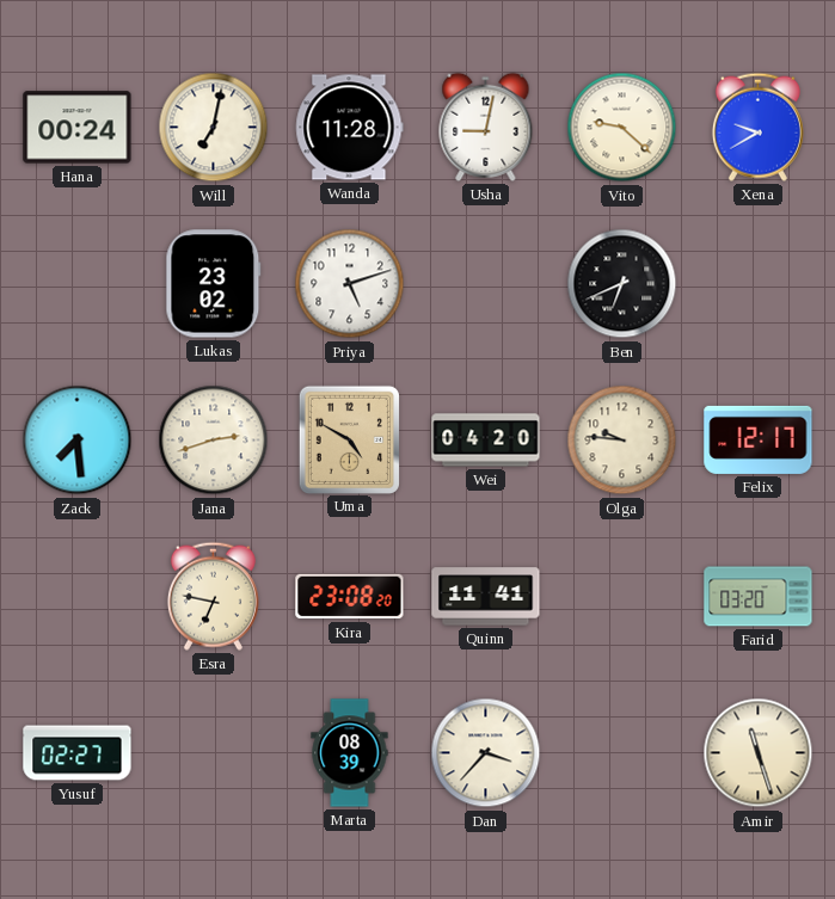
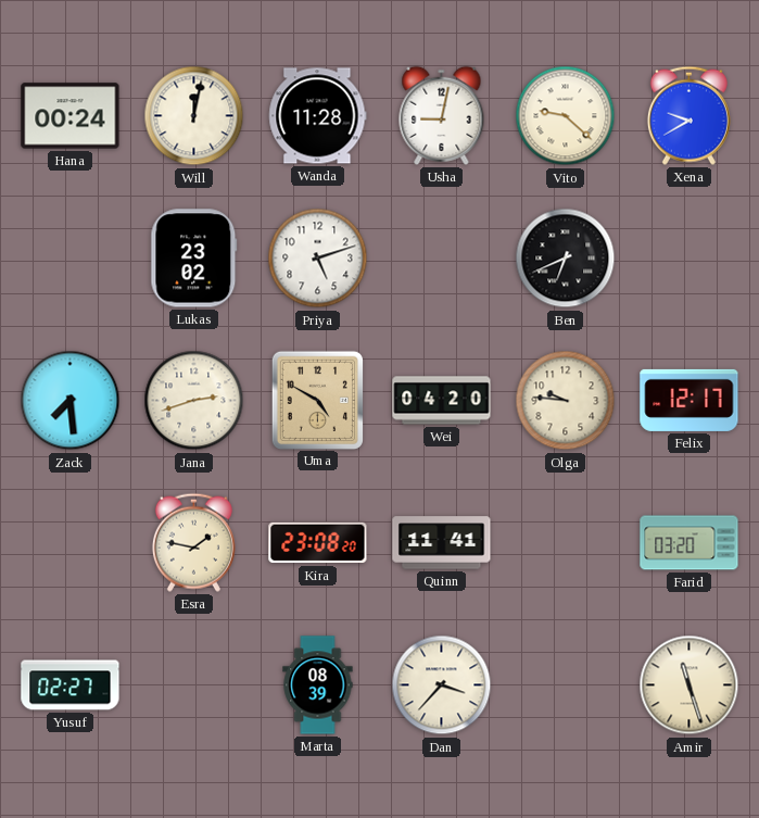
Will: 7:02 -> 12:02
Esra: 6:47 -> 1:47
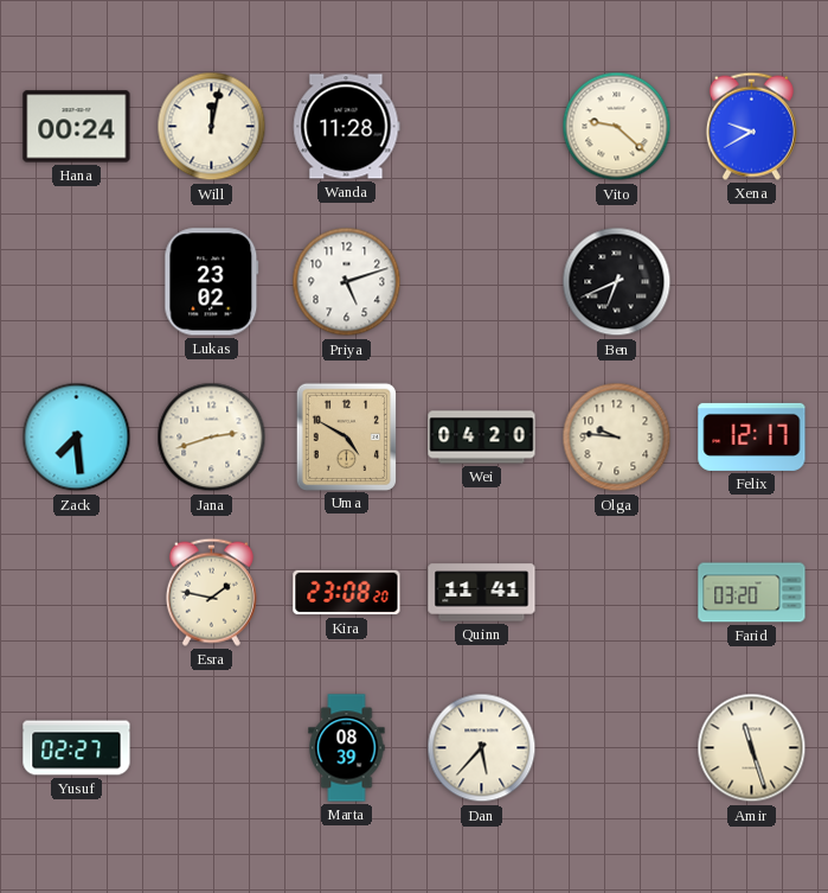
Usha: 9:02 -> none
Dan: 3:37 -> 5:37
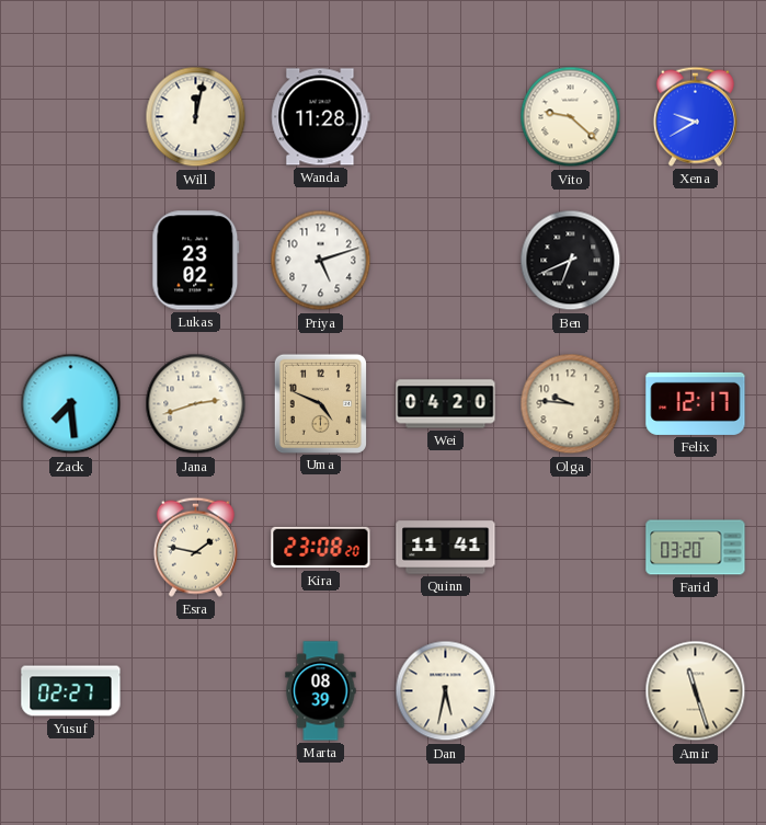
Hana: 00:24 -> none
Uma: 4:50 -> 4:49
Dan: 5:37 -> 5:32
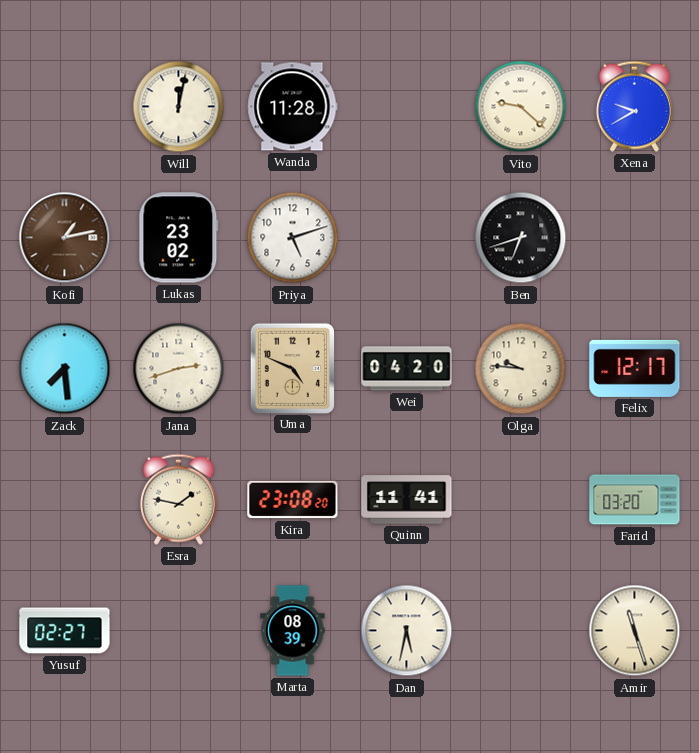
Kofi: none -> 1:13
Ben: 6:41 -> 6:42
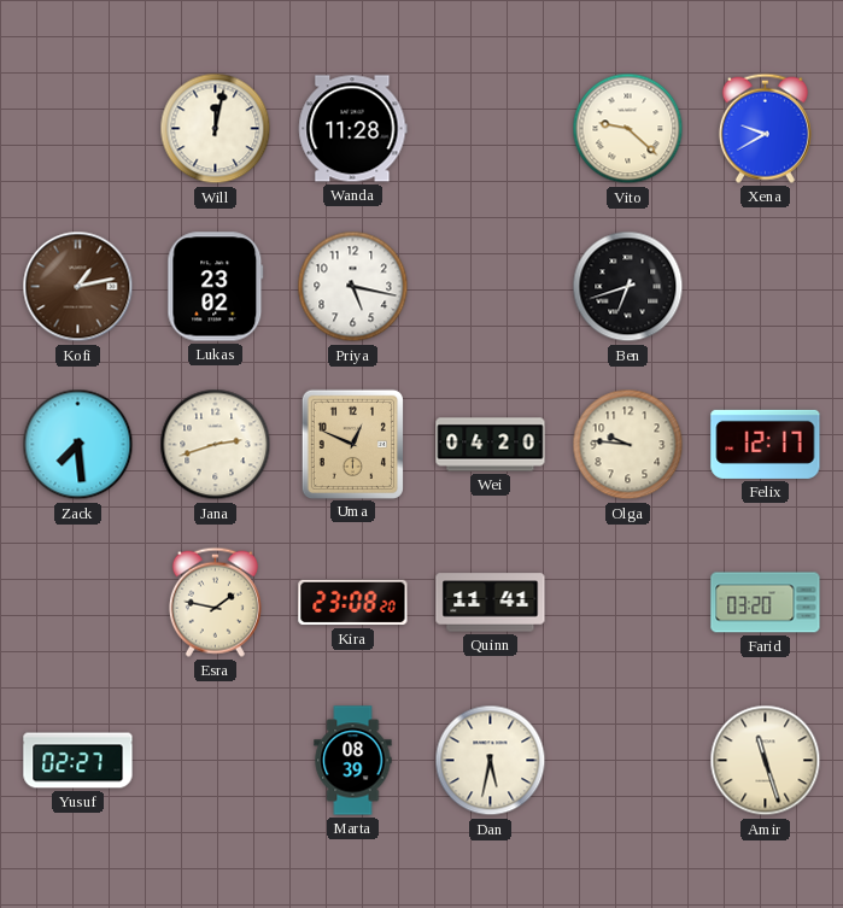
Priya: 5:12 -> 5:17
Uma: 4:49 -> 12:49
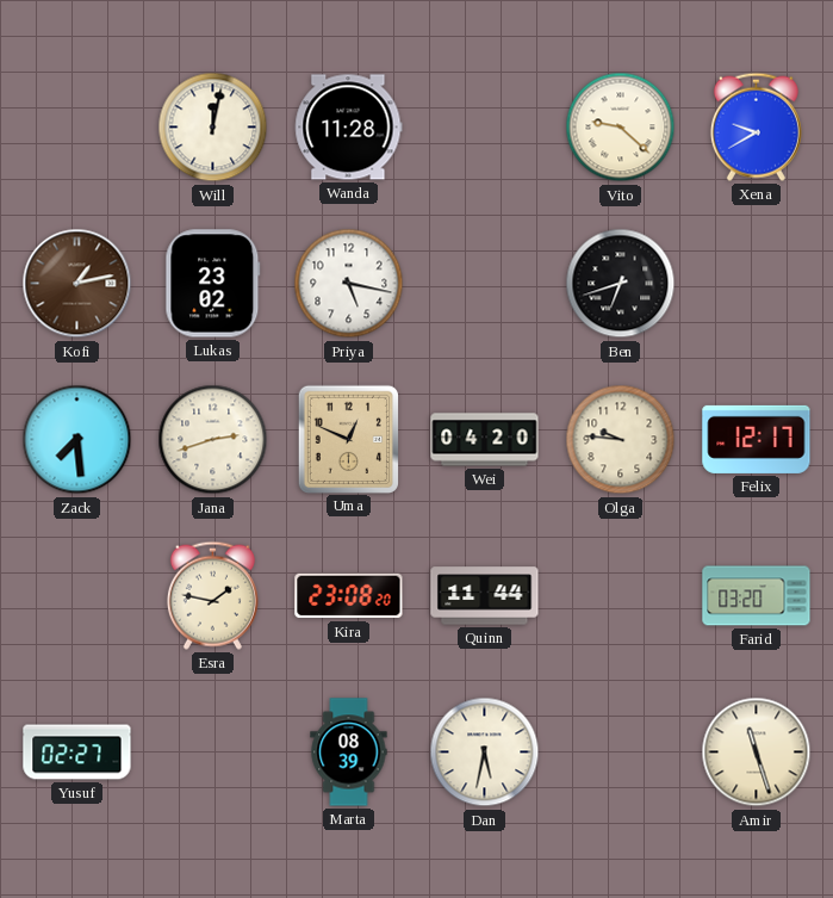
Quinn: 11:41 -> 11:44
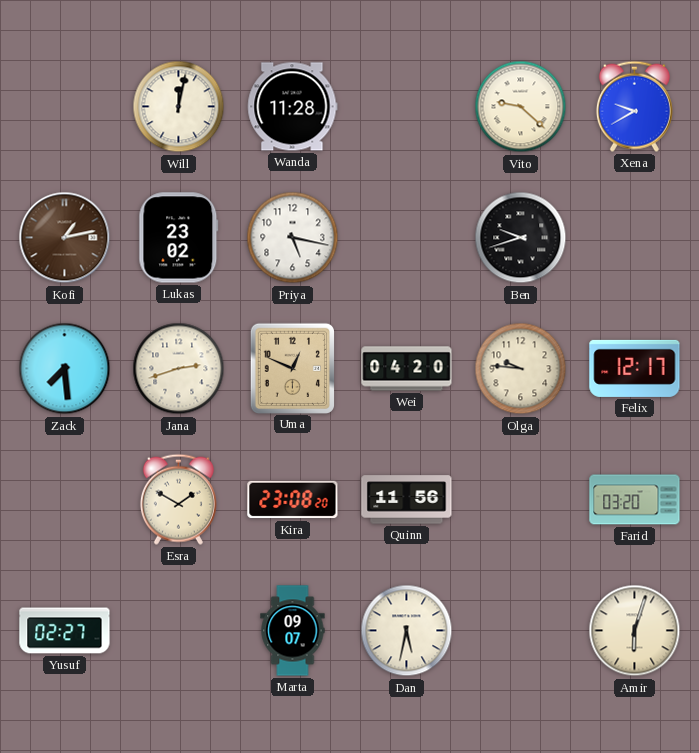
Ben: 6:42 -> 9:42
Esra: 1:47 -> 1:50
Quinn: 11:44 -> 11:56
Marta: 08:39 -> 09:07
Amir: 11:27 -> 6:03
